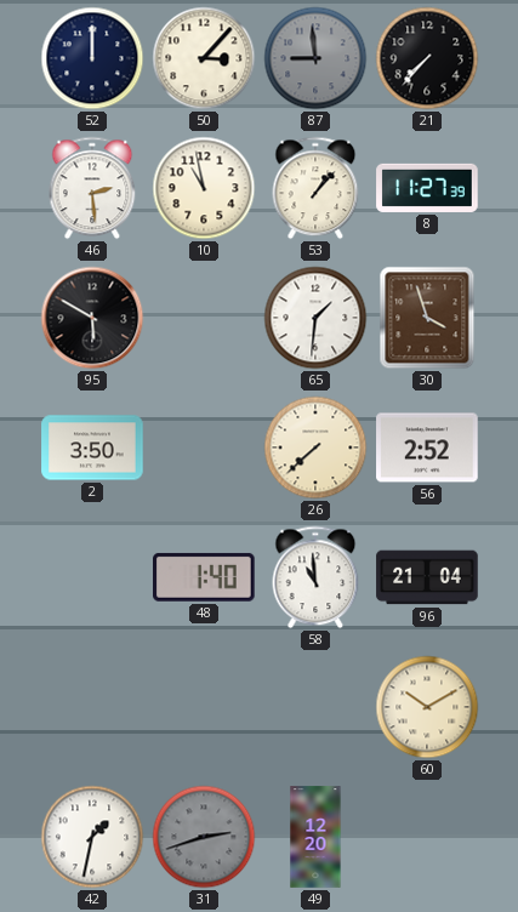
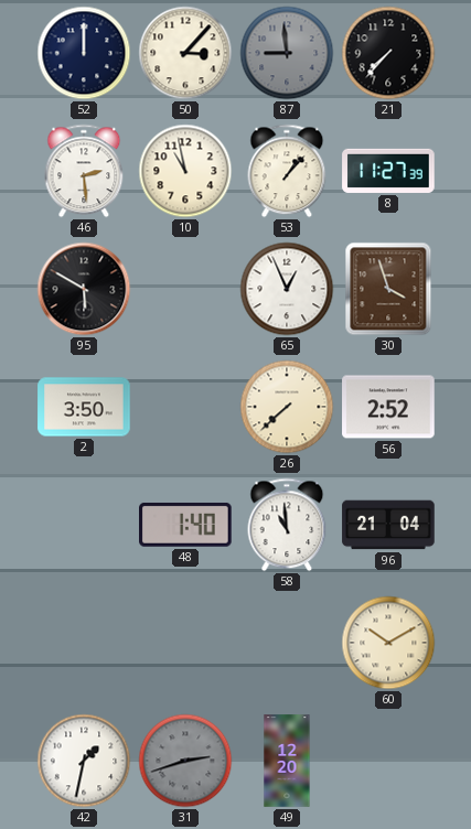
65: 1:31 -> 12:56
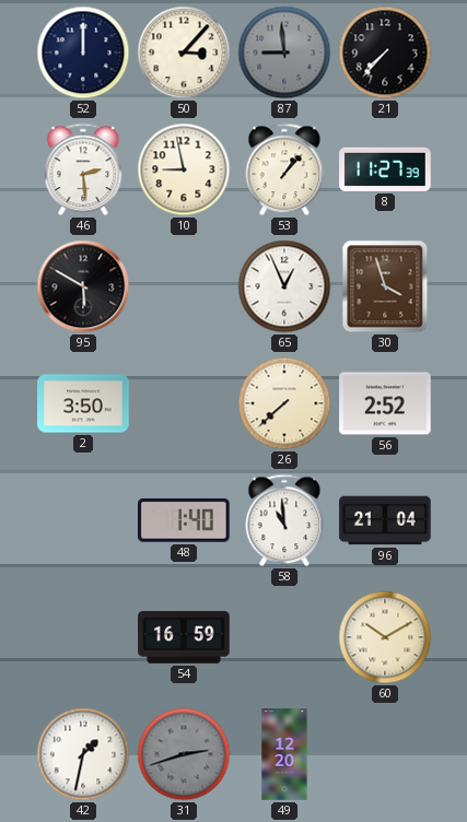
10: 10:58 -> 8:58
54: none -> 16:59
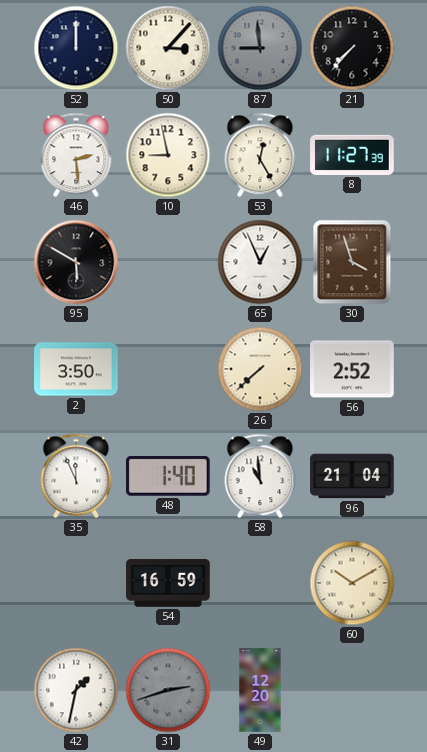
53: 1:07 -> 12:25
35: none -> 11:56
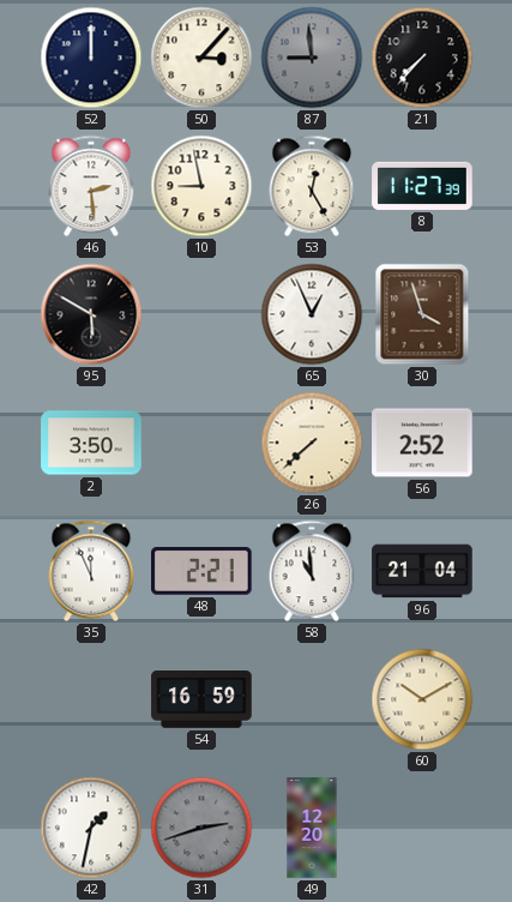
48: 1:40 -> 2:21
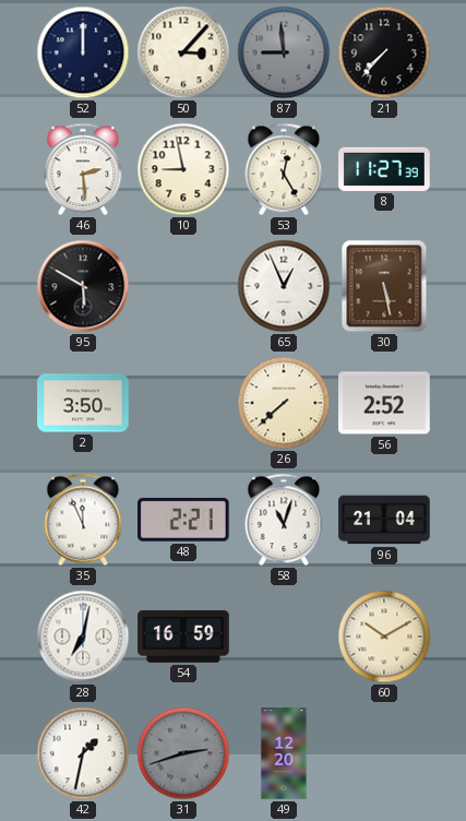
30: 3:57 -> 5:28
58: 10:59 -> 11:03
28: none -> 7:02
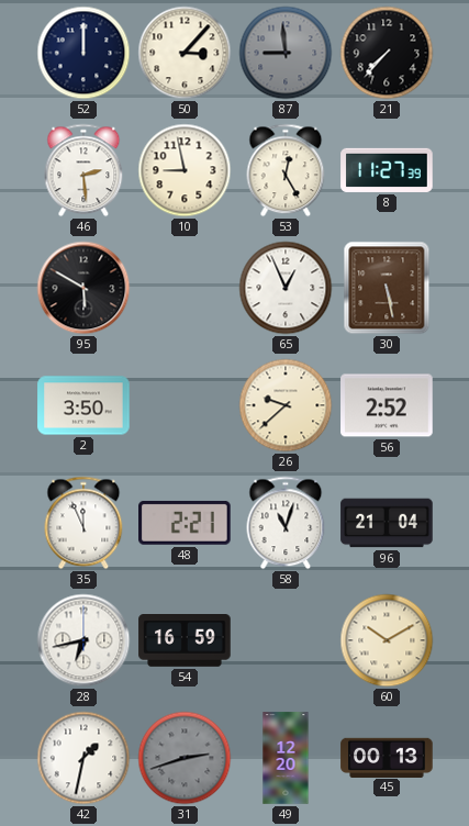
26: 7:38 -> 9:38
28: 7:02 -> 6:43
45: none -> 00:13
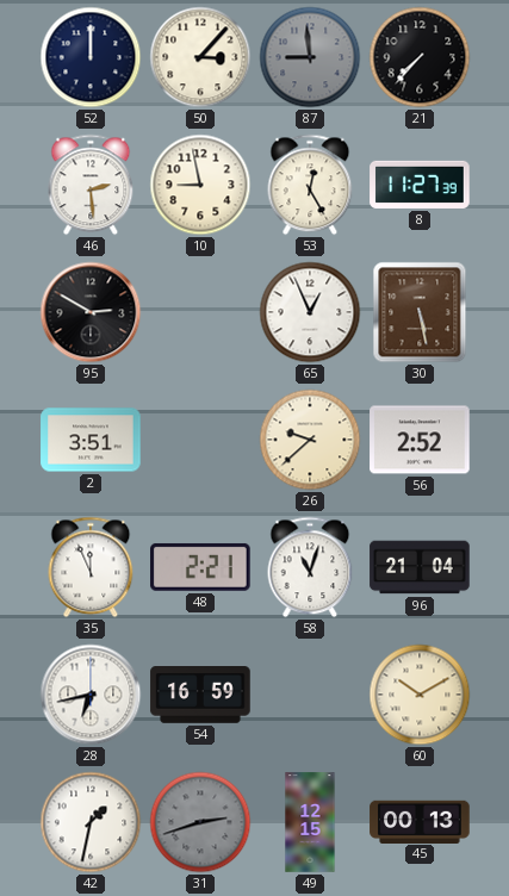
95: 5:50 -> 2:50
2: 3:50 -> 3:51
49: 12:20 -> 12:15
